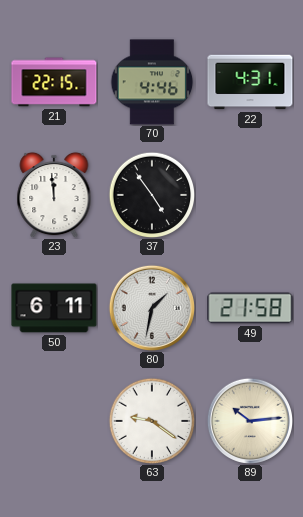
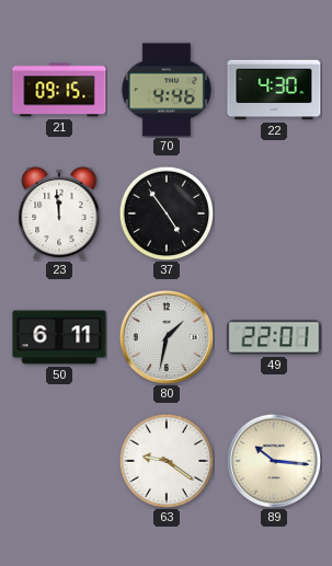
21: 22:15 -> 09:15
22: 4:31 -> 4:30
49: 21:58 -> 22:01
89: 10:14 -> 10:16
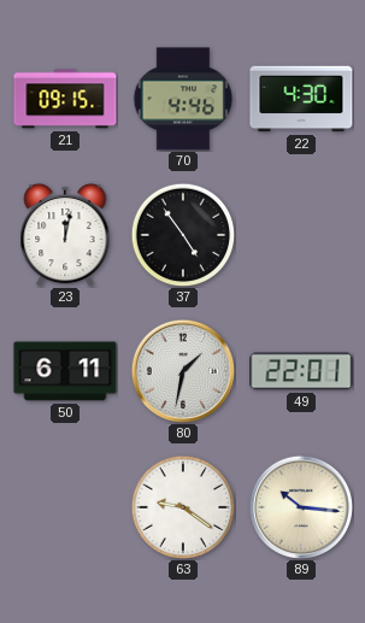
23: 11:59 -> 12:02
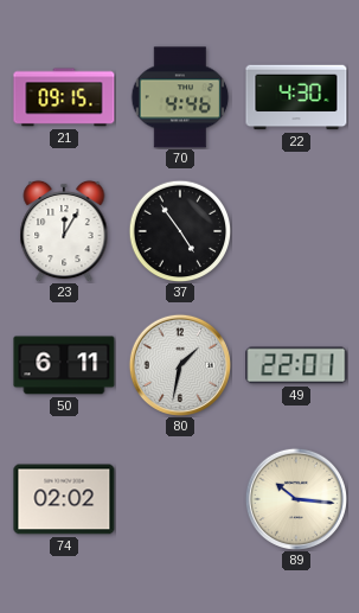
23: 12:02 -> 12:05
74: none -> 02:02
63: 9:21 -> none
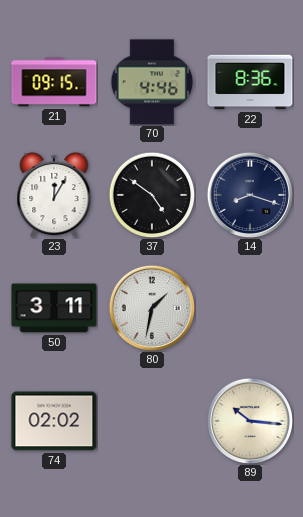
22: 4:30 -> 8:36
37: 4:54 -> 4:51
14: none -> 8:18
50: 6:11 -> 3:11
49: 22:01 -> none
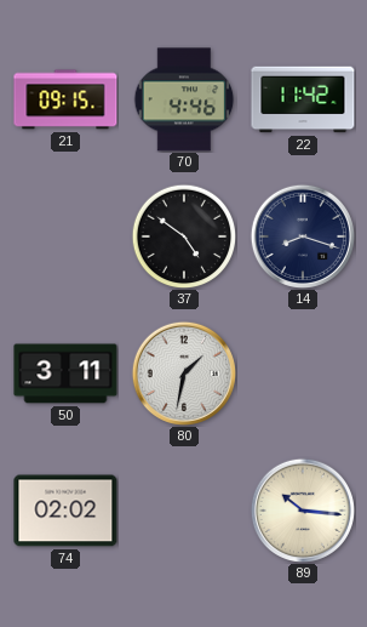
22: 8:36 -> 11:42
23: 12:05 -> none
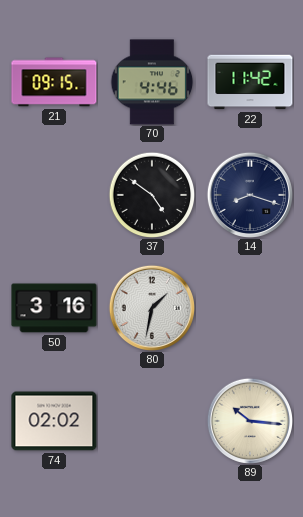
50: 3:11 -> 3:16
